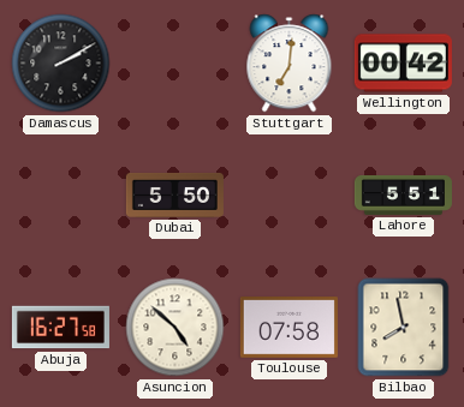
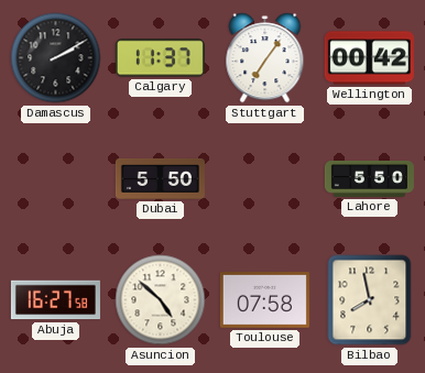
Calgary: none -> 11:37
Stuttgart: 7:01 -> 7:06
Lahore: 5:51 -> 5:50
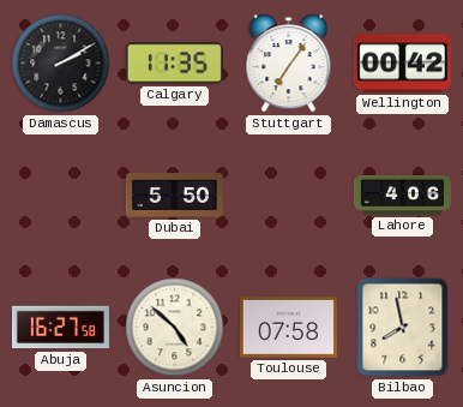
Calgary: 11:37 -> 11:35
Lahore: 5:50 -> 4:06
